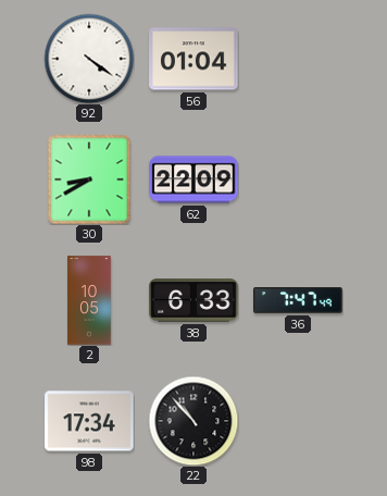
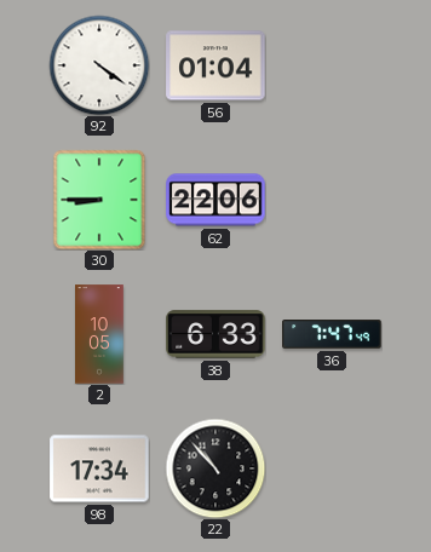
30: 8:40 -> 8:45
62: 22:09 -> 22:06
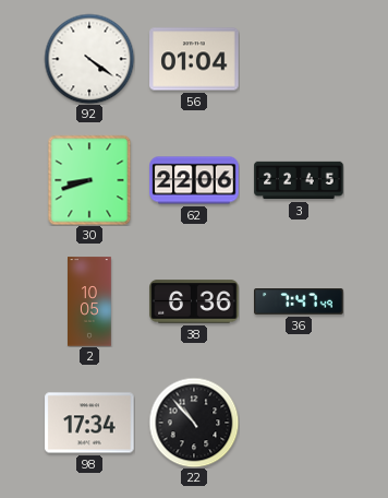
30: 8:45 -> 8:42
3: none -> 22:45
38: 6:33 -> 6:36
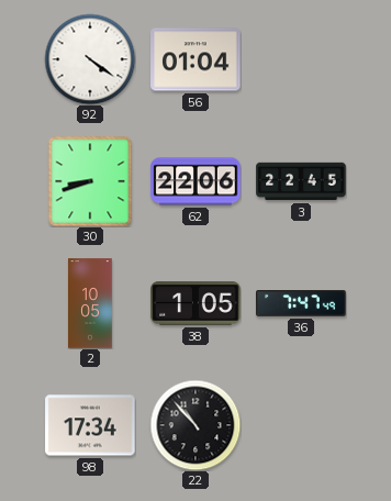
38: 6:36 -> 1:05
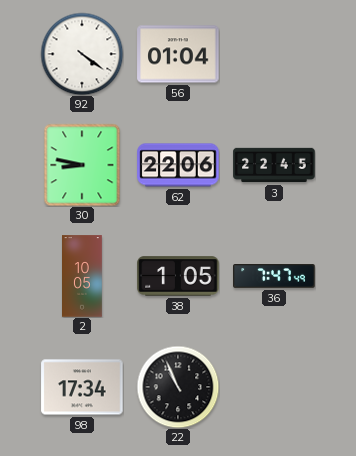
30: 8:42 -> 8:47
22: 10:53 -> 10:56
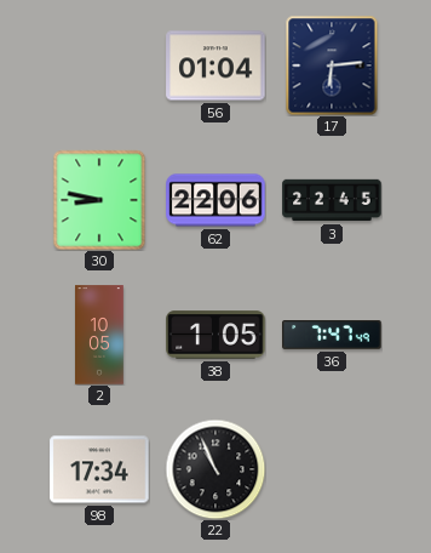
92: 4:21 -> none
17: none -> 6:14
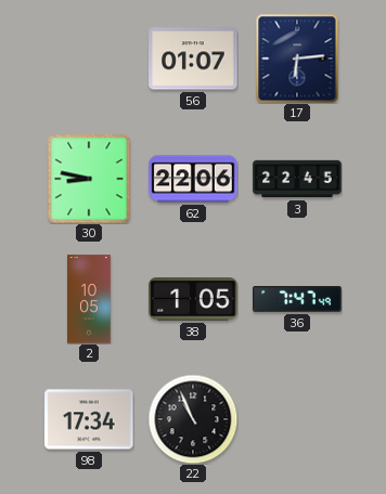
56: 01:04 -> 01:07
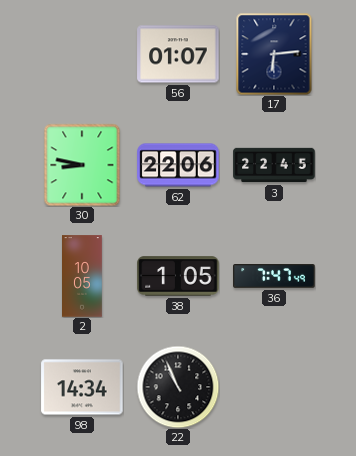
98: 17:34 -> 14:34
